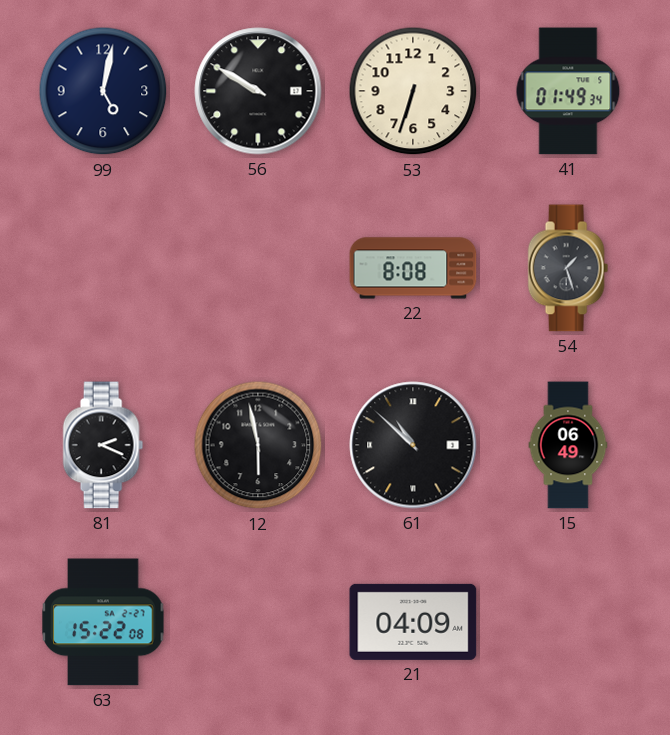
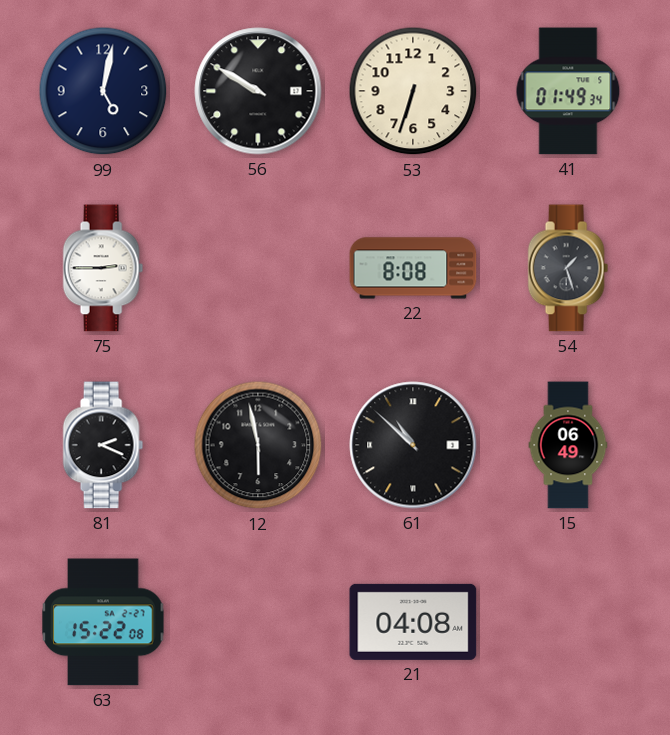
75: none -> 2:45
21: 04:09 -> 04:08
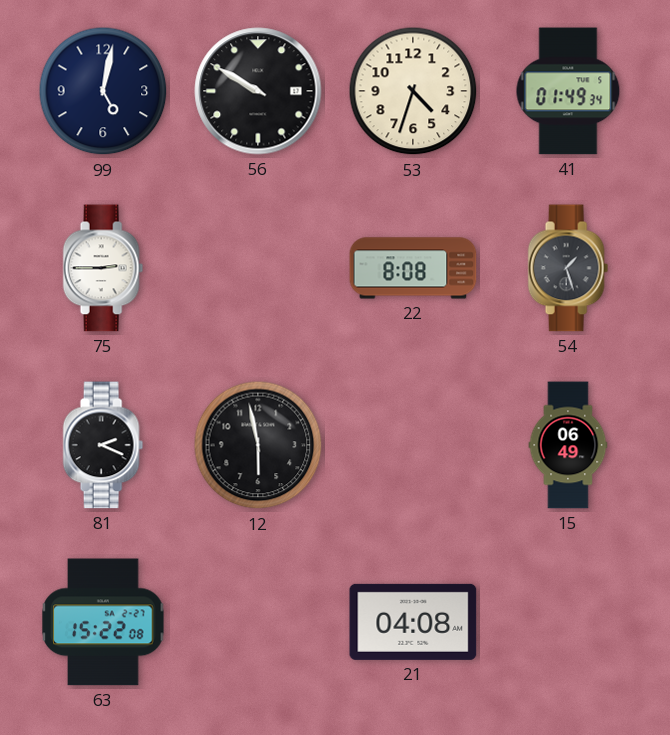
53: 6:33 -> 4:33
61: 10:52 -> none
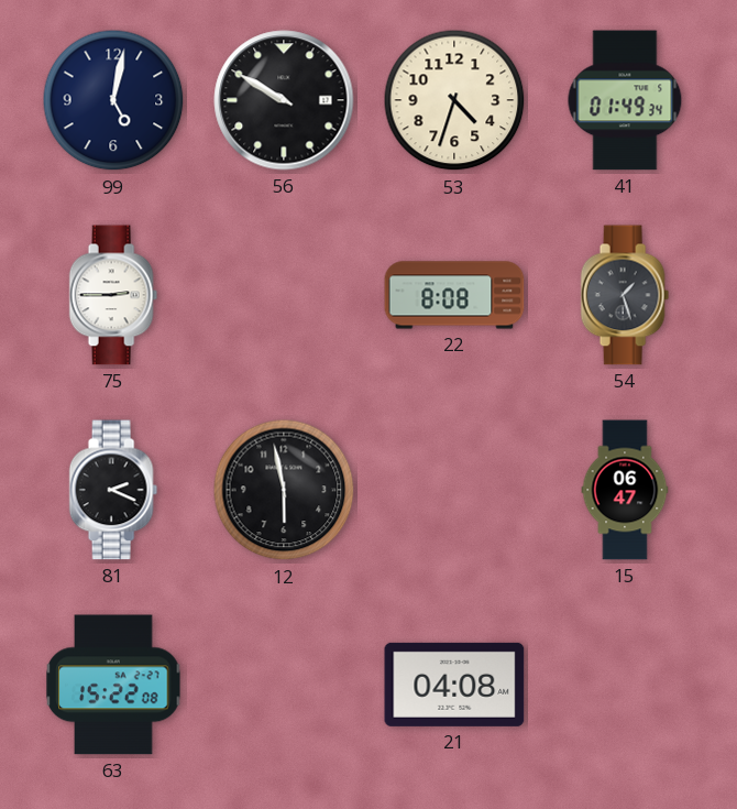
15: 06:49 -> 06:47
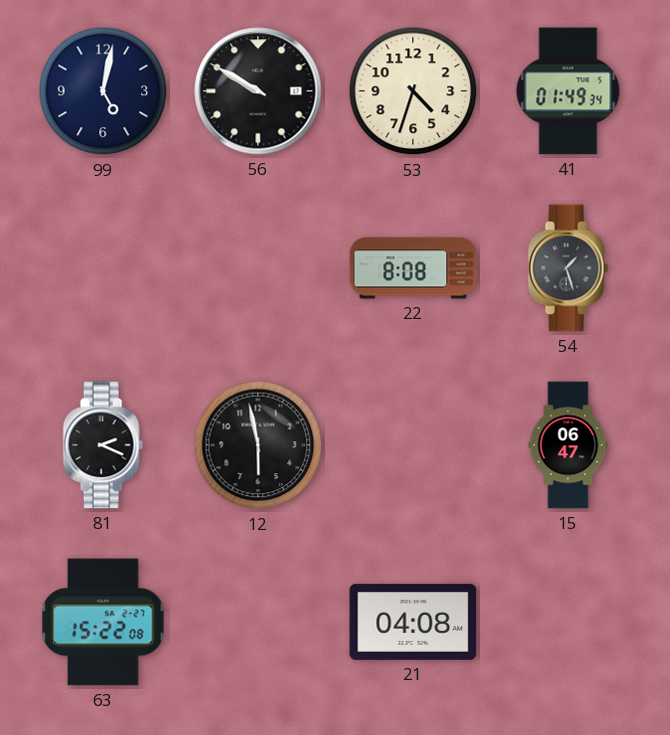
75: 2:45 -> none
